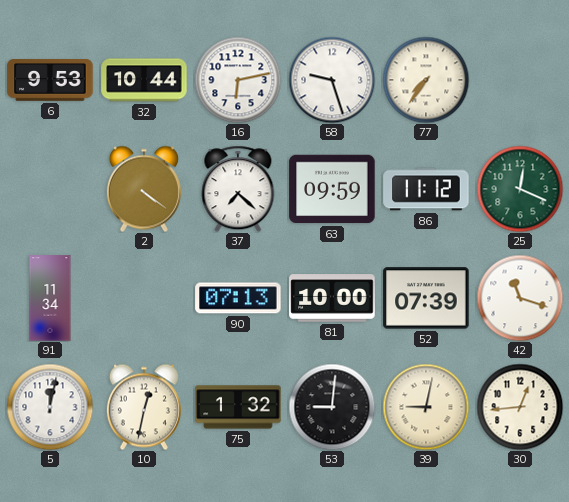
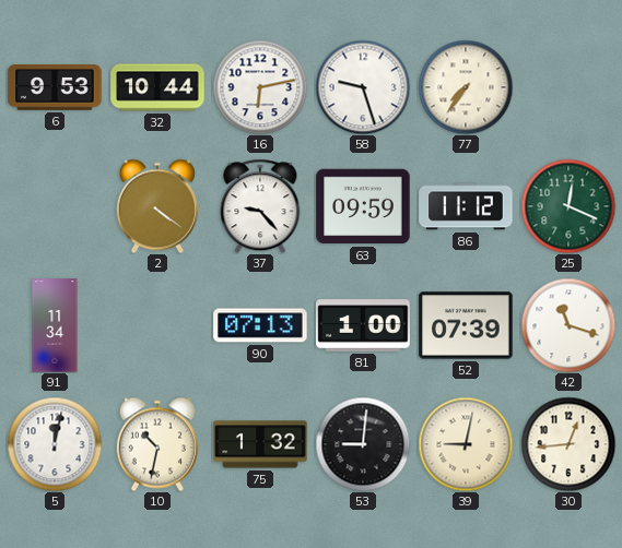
37: 7:22 -> 9:23
81: 10:00 -> 1:00
10: 12:32 -> 10:32
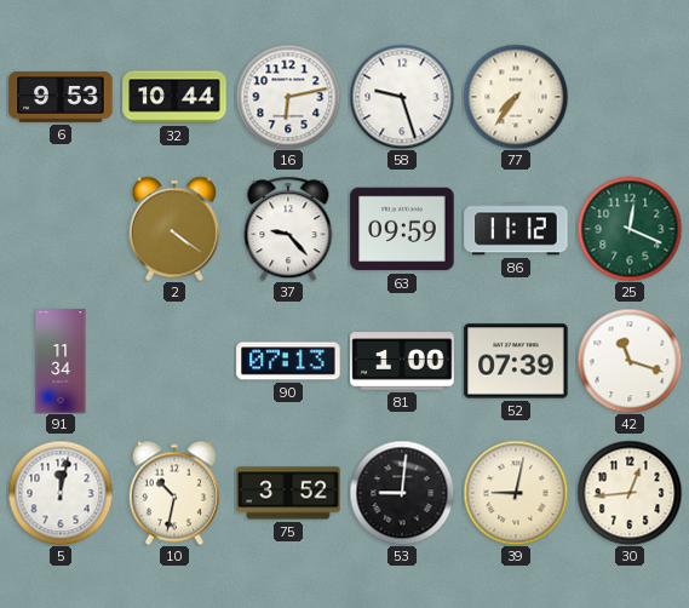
75: 1:32 -> 3:52
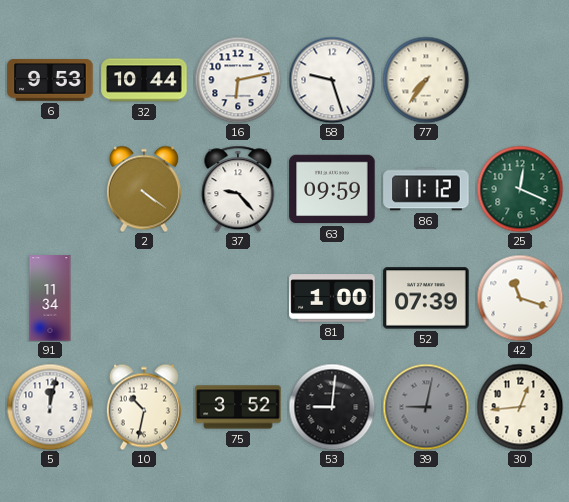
90: 07:13 -> none
39 dial: cream -> grey
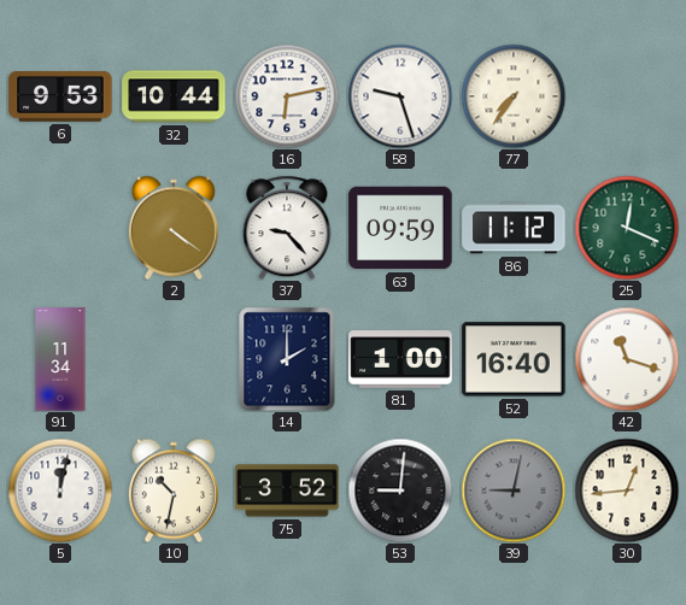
14: none -> 2:00
52: 07:39 -> 16:40
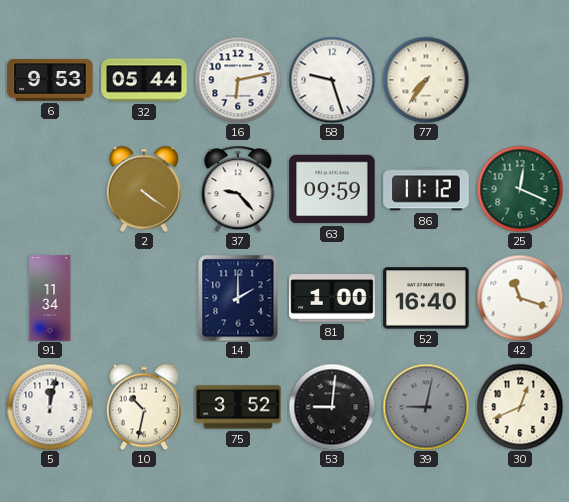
32: 10:44 -> 05:44
30: 12:44 -> 12:41
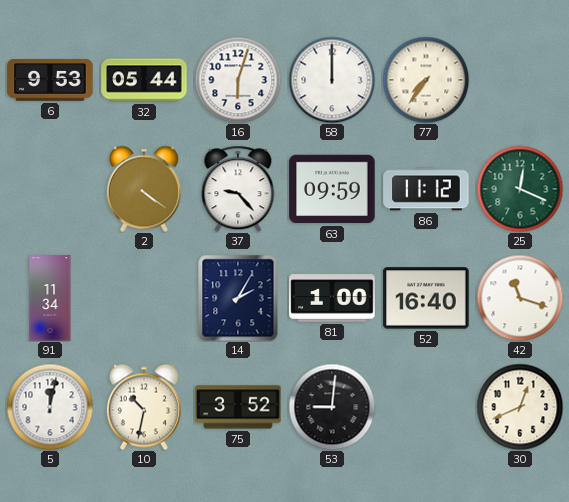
16: 6:13 -> 6:03
58: 9:27 -> 12:00
14: 2:00 -> 2:05
39: 9:02 -> none
